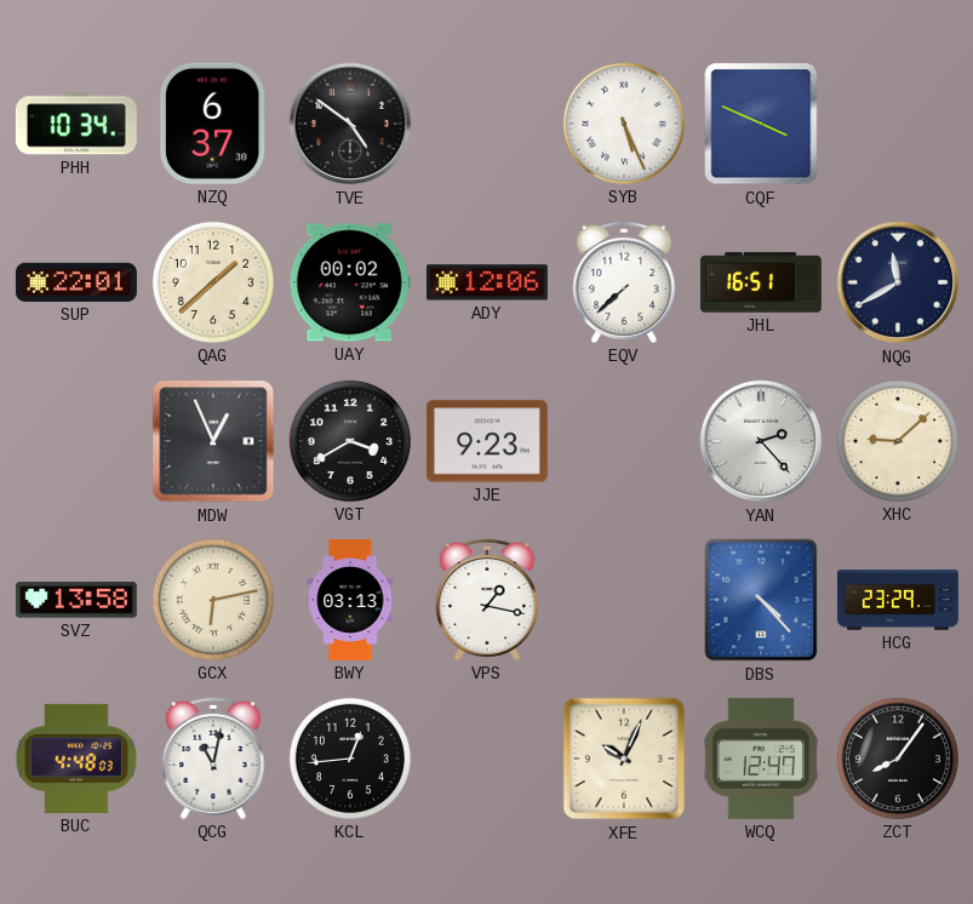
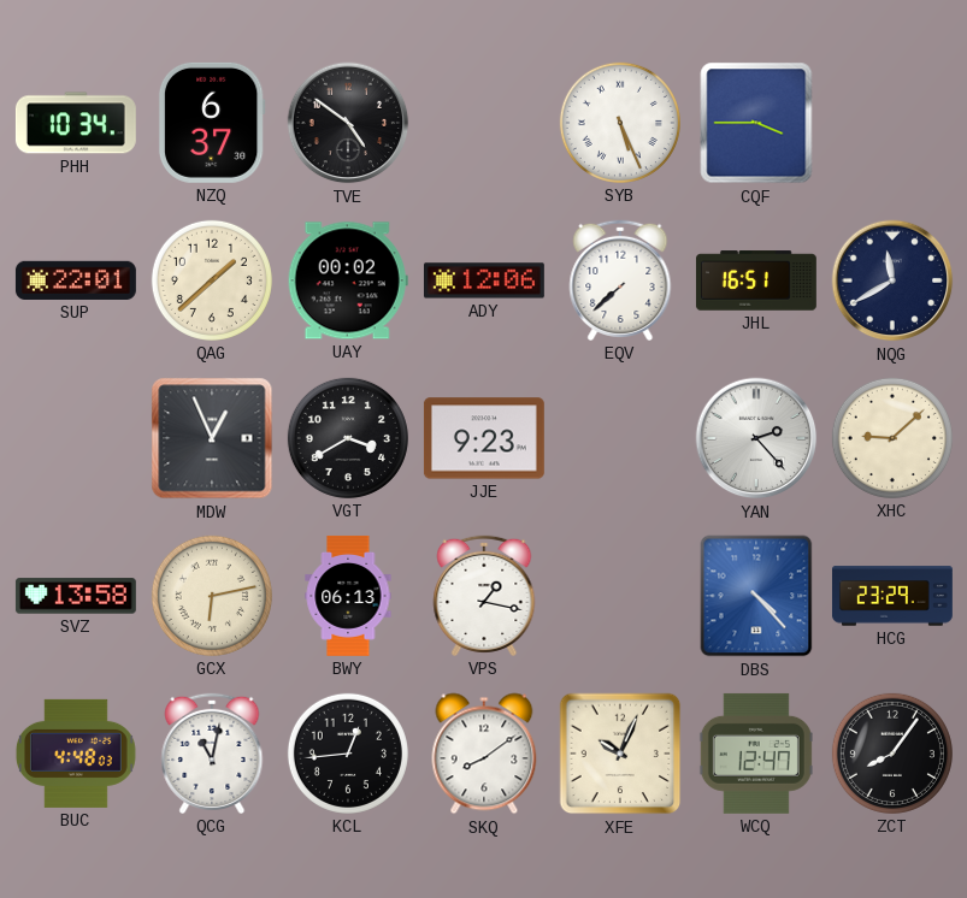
CQF: 3:49 -> 3:45
BWY: 03:13 -> 06:13
SKQ: none -> 8:09
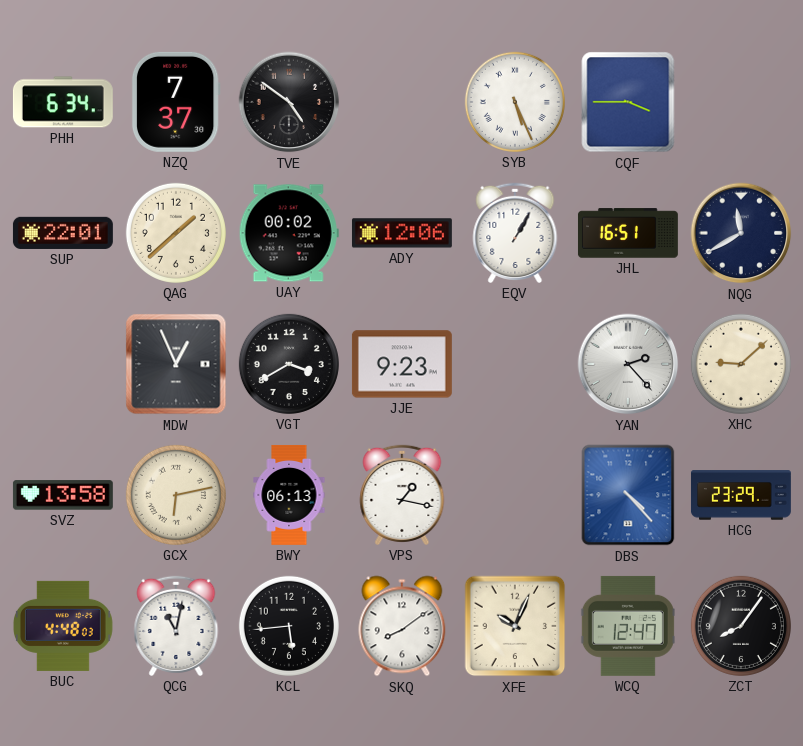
PHH: 10:34 -> 6:34
NZQ: 6:37 -> 7:37
EQV: 7:38 -> 1:05
KCL: 12:44 -> 5:44
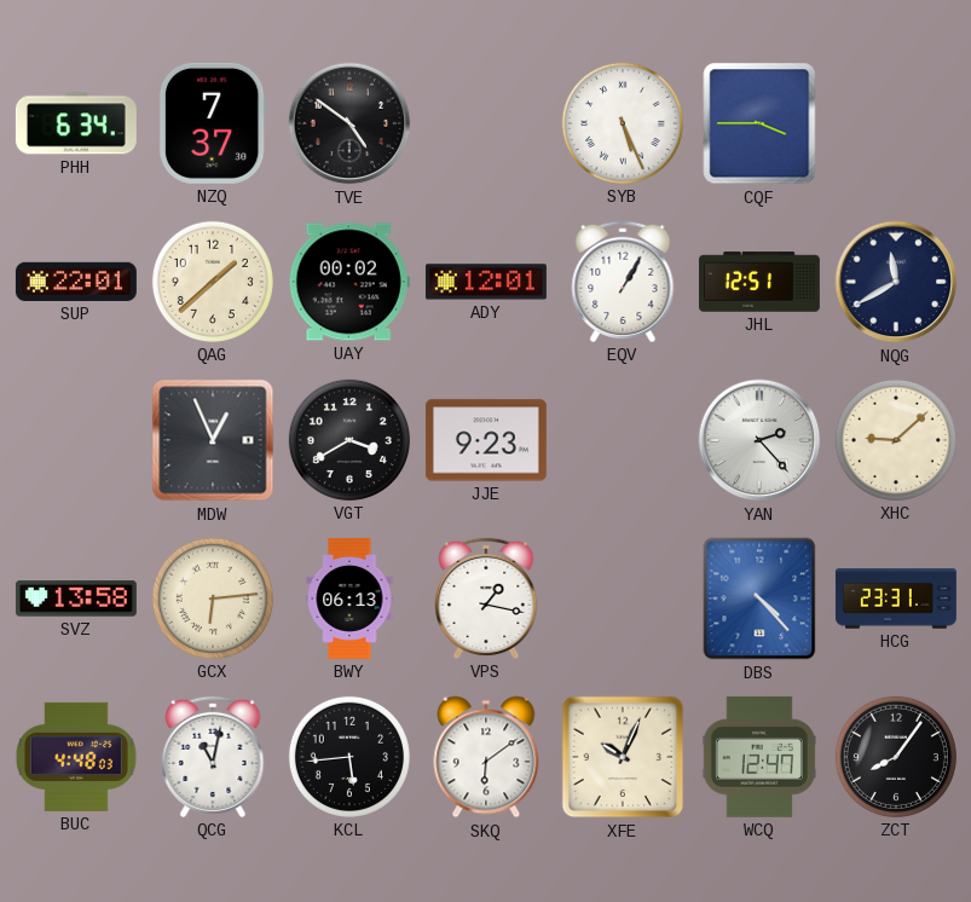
ADY: 12:06 -> 12:01
JHL: 16:51 -> 12:51
GCX: 6:13 -> 6:14
HCG: 23:29 -> 23:31
SKQ: 8:09 -> 6:09
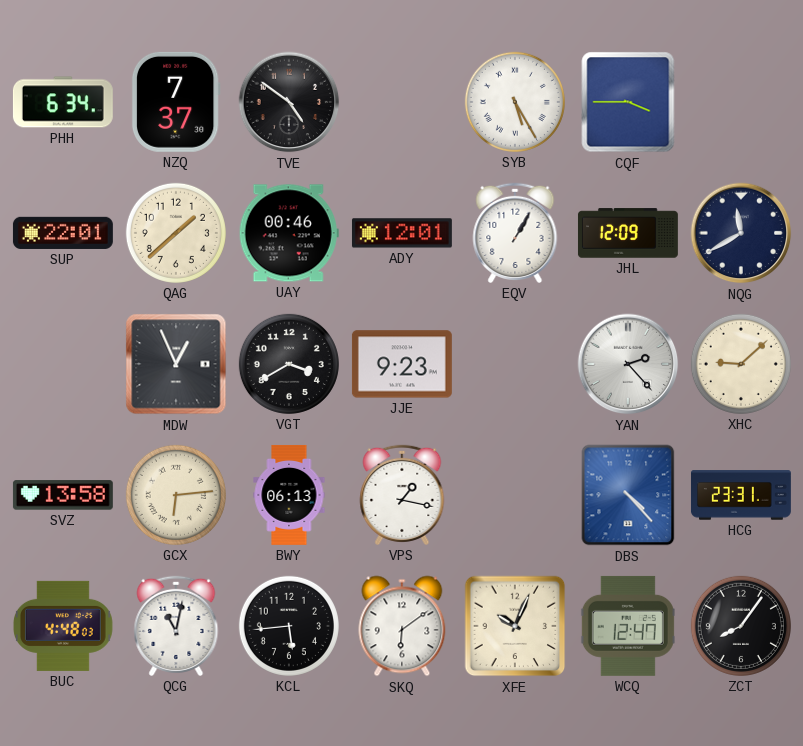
SYB: 5:26 -> 5:25
UAY: 00:02 -> 00:46
JHL: 12:51 -> 12:09
